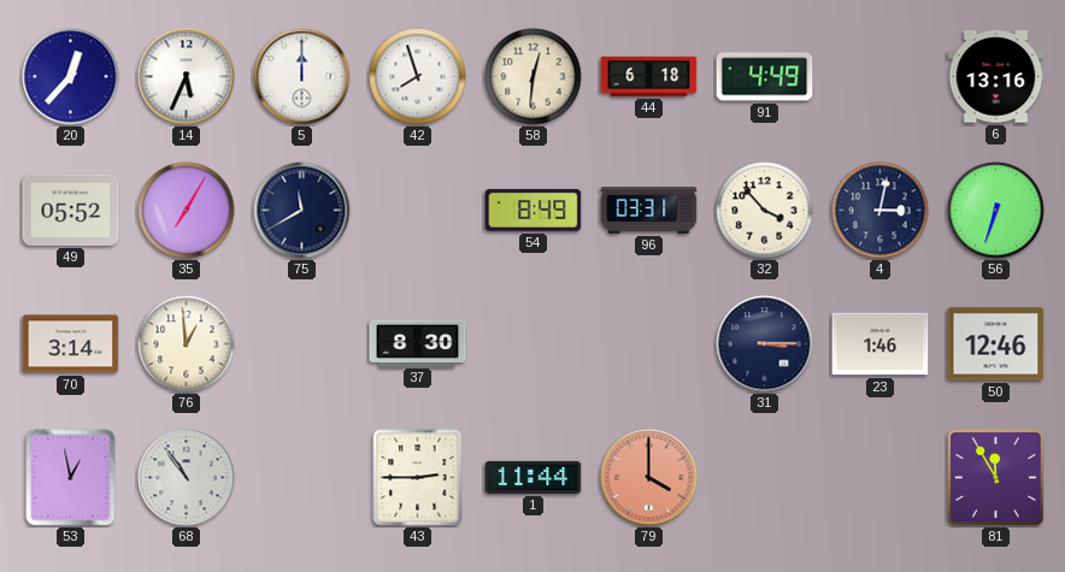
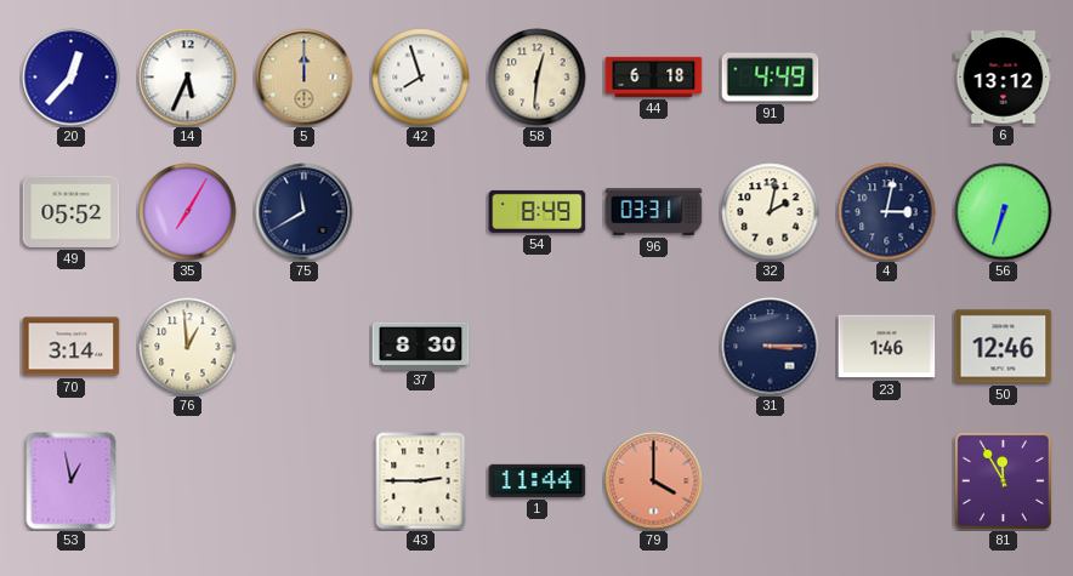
5 dial: white -> champagne
6: 13:16 -> 13:12
32: 3:53 -> 2:02
68: 10:54 -> none
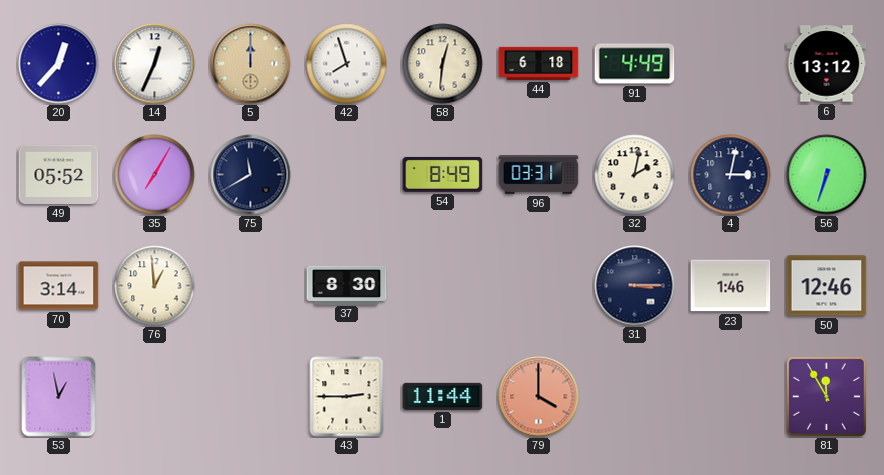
14: 5:34 -> 12:34
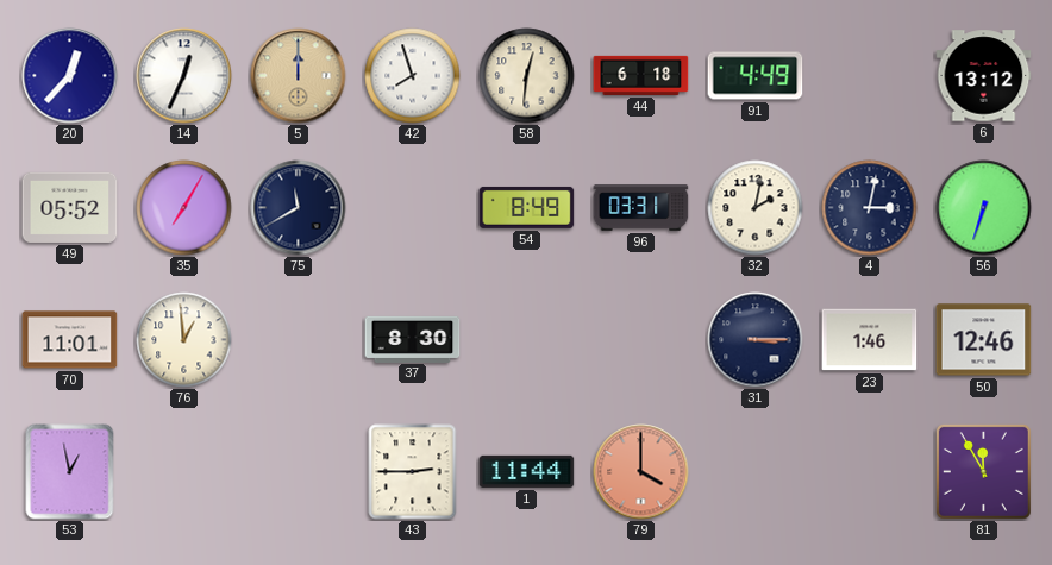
70: 3:14 -> 11:01
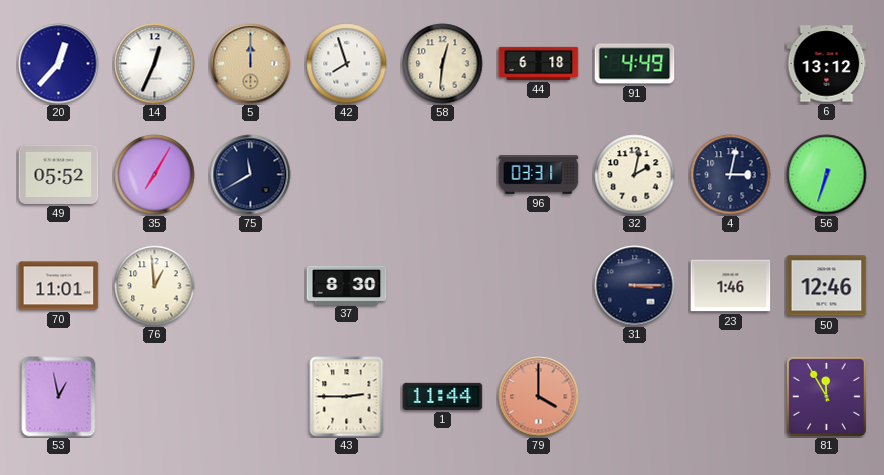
54: 8:49 -> none
